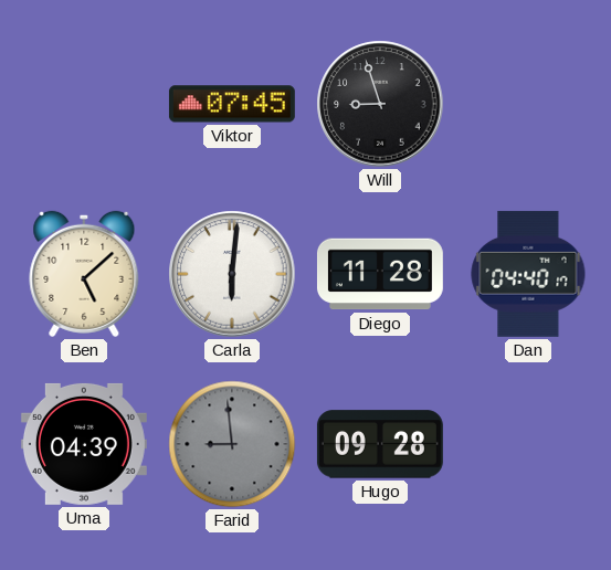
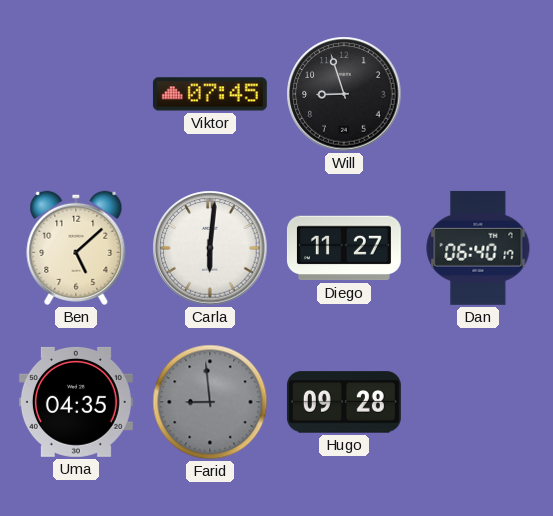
Diego: 11:28 -> 11:27
Dan: 04:40 -> 06:40
Uma: 04:39 -> 04:35
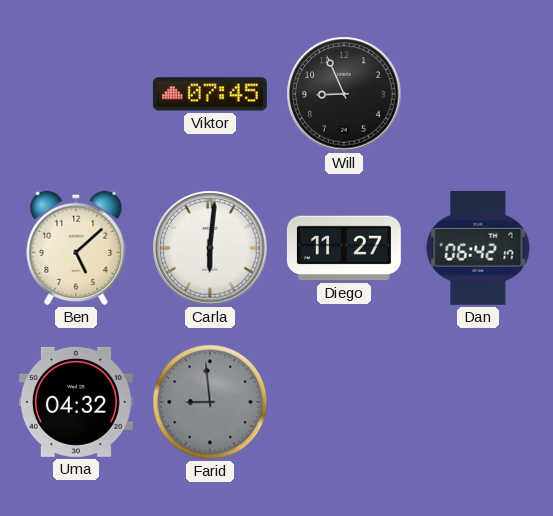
Will: 8:57 -> 8:56
Dan: 06:40 -> 06:42
Uma: 04:35 -> 04:32
Hugo: 09:28 -> none
